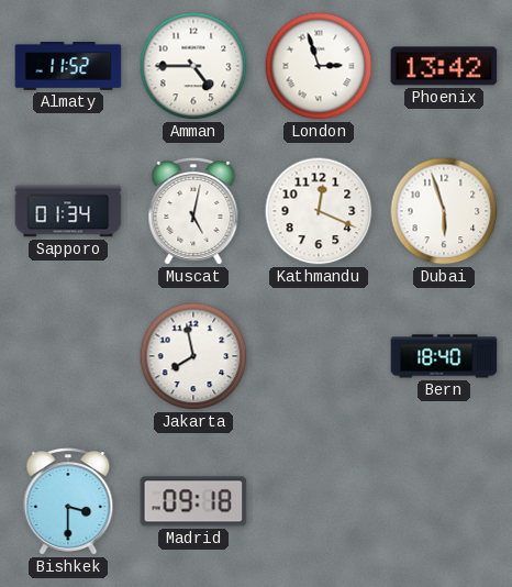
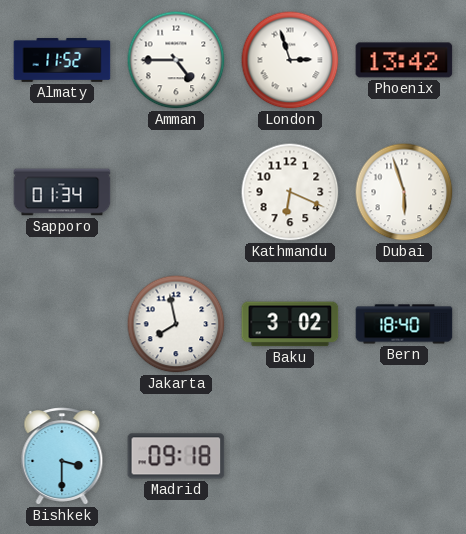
Muscat: 5:02 -> none
Kathmandu: 12:19 -> 6:19
Baku: none -> 3:02
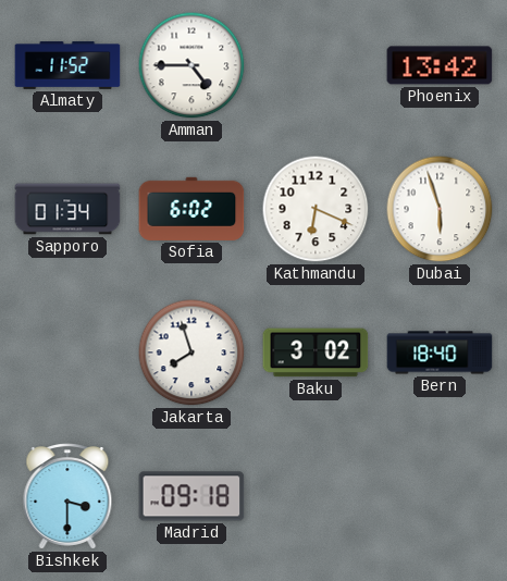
London: 2:57 -> none
Sofia: none -> 6:02
Jakarta: 7:58 -> 7:57
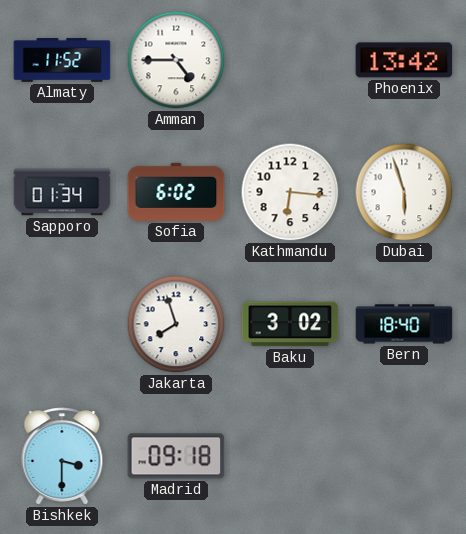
Kathmandu: 6:19 -> 6:16
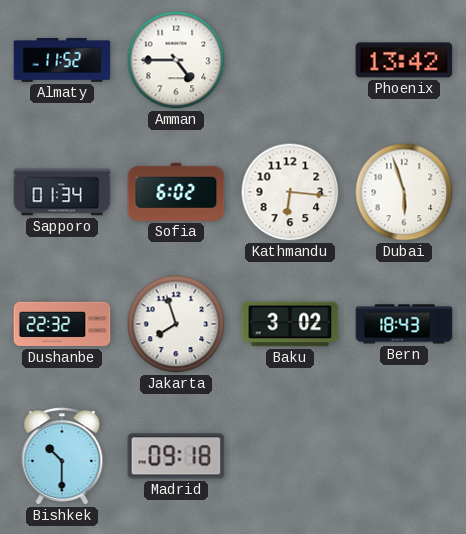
Dushanbe: none -> 22:32
Bern: 18:40 -> 18:43
Bishkek: 3:30 -> 10:30
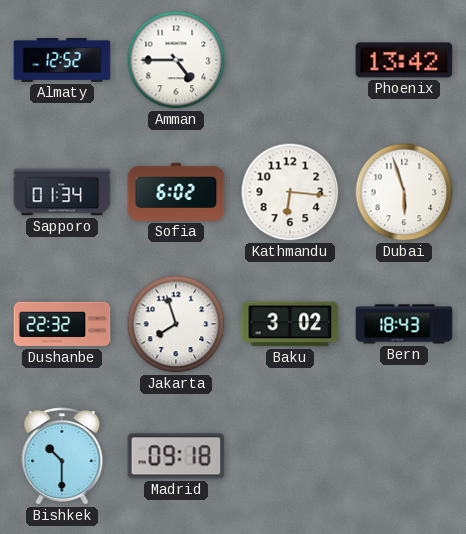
Almaty: 11:52 -> 12:52
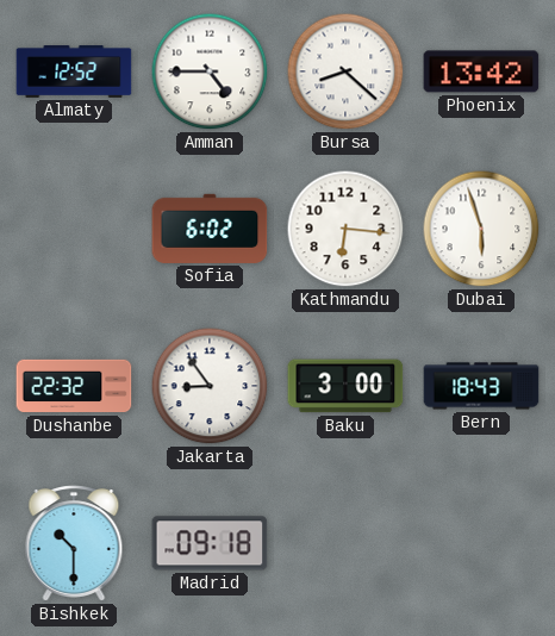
Bursa: none -> 8:22
Sapporo: 01:34 -> none
Jakarta: 7:57 -> 8:54
Baku: 3:02 -> 3:00
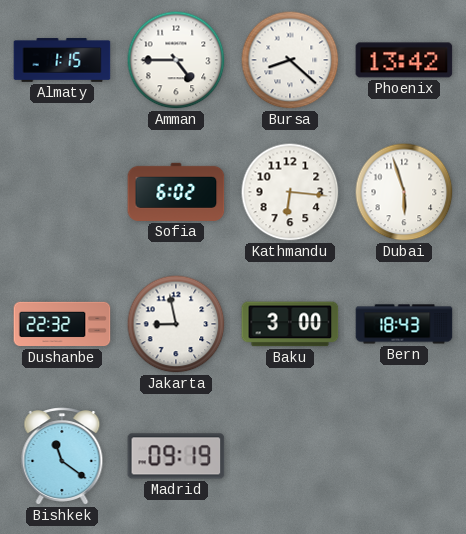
Almaty: 12:52 -> 1:15
Jakarta: 8:54 -> 8:58
Bishkek: 10:30 -> 11:21
Madrid: 09:18 -> 09:19
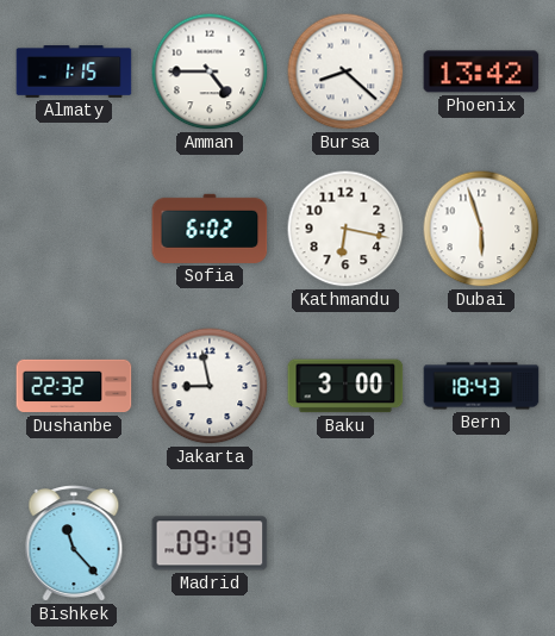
Kathmandu: 6:16 -> 6:17
Bishkek: 11:21 -> 11:23
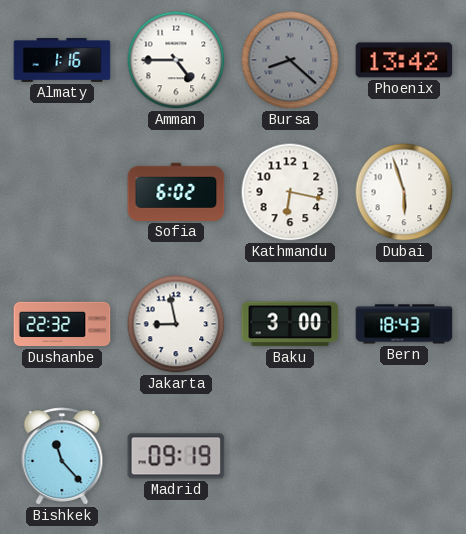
Almaty: 1:15 -> 1:16
Bursa dial: white -> grey
